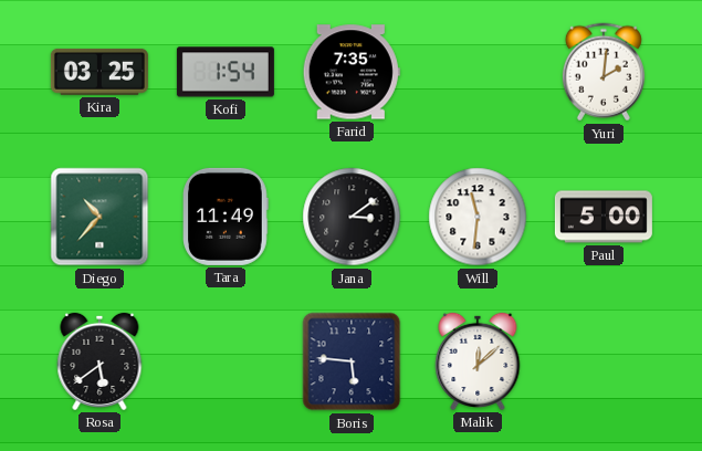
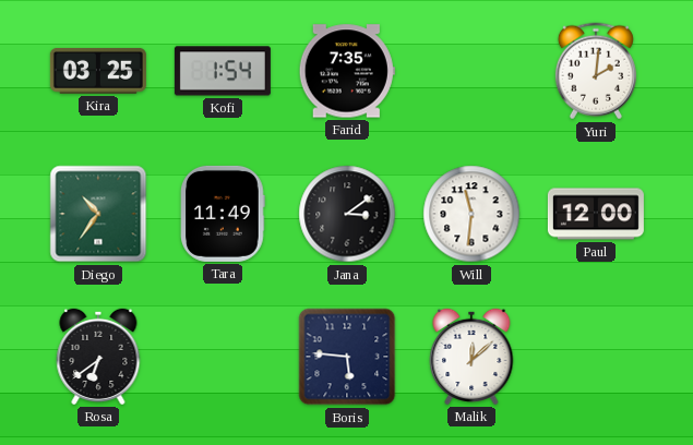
Diego: 10:37 -> 10:36
Paul: 5:00 -> 12:00
Rosa: 5:39 -> 6:39
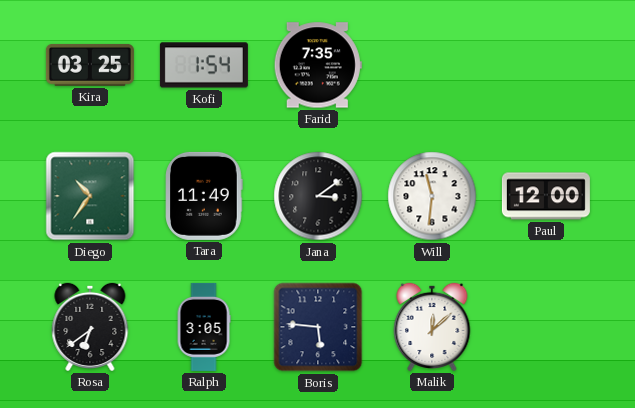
Yuri: 2:01 -> none
Ralph: none -> 3:05
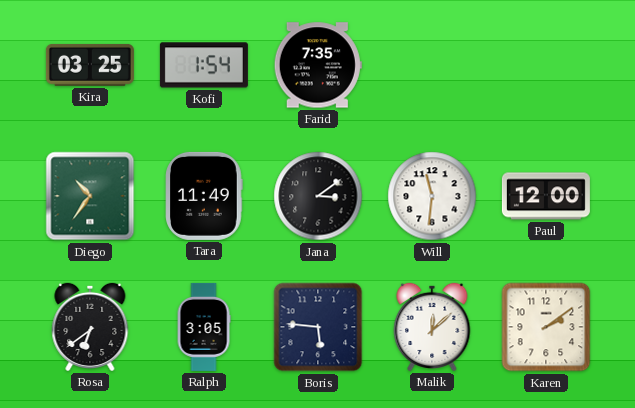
Karen: none -> 2:09
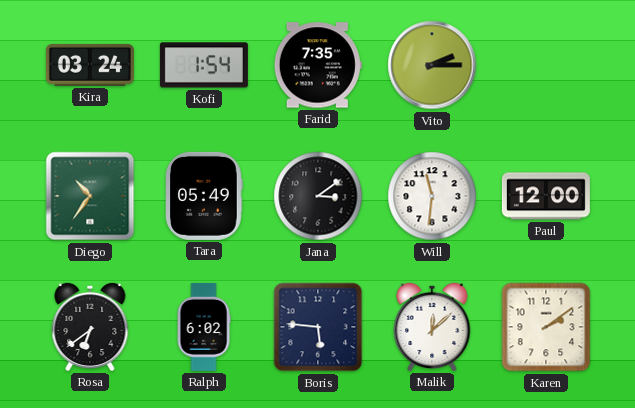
Kira: 03:25 -> 03:24
Vito: none -> 2:15
Tara: 11:49 -> 05:49
Ralph: 3:05 -> 6:02
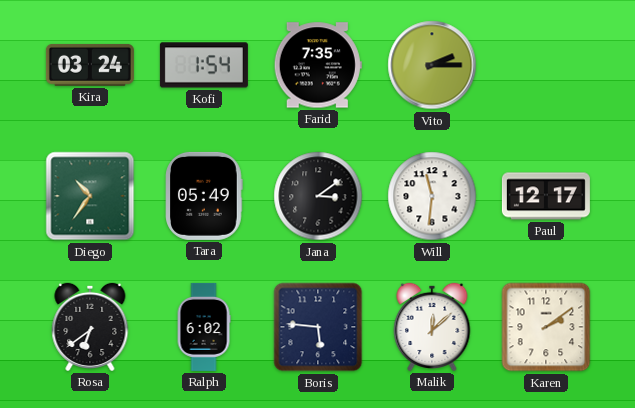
Paul: 12:00 -> 12:17
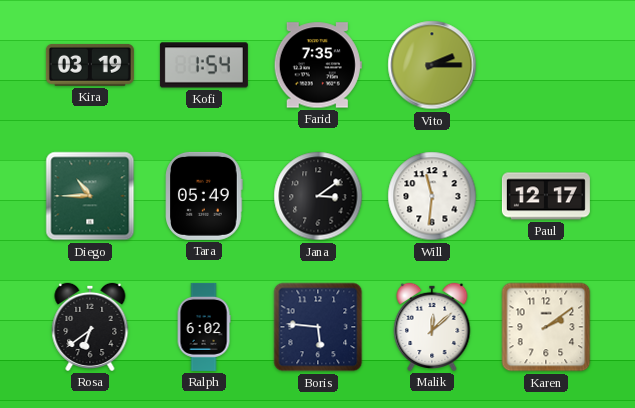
Kira: 03:24 -> 03:19
Diego: 10:36 -> 10:45
